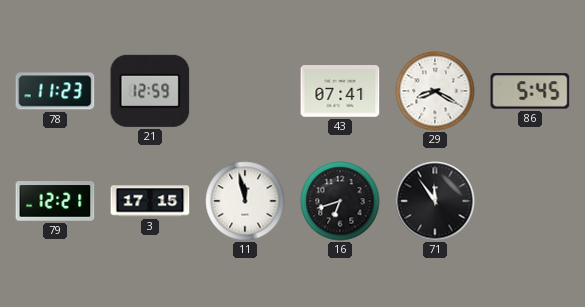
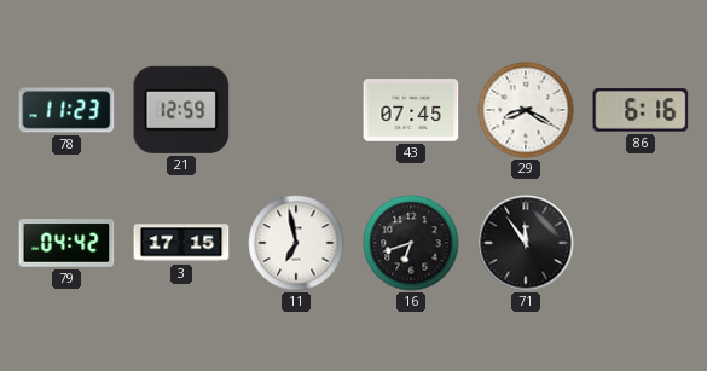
43: 07:41 -> 07:45
86: 5:45 -> 6:16
79: 12:21 -> 04:42
11: 11:58 -> 6:58
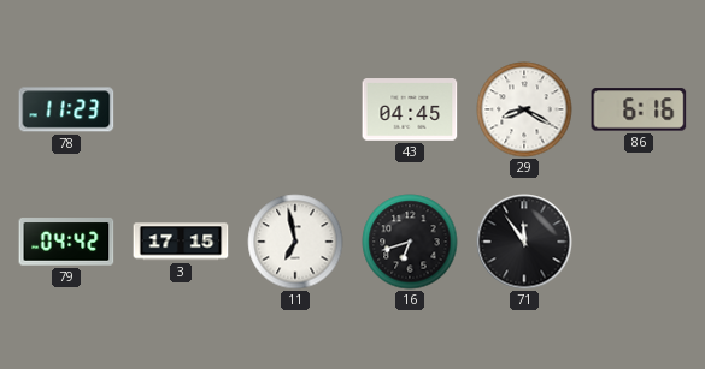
21: 12:59 -> none
43: 07:45 -> 04:45
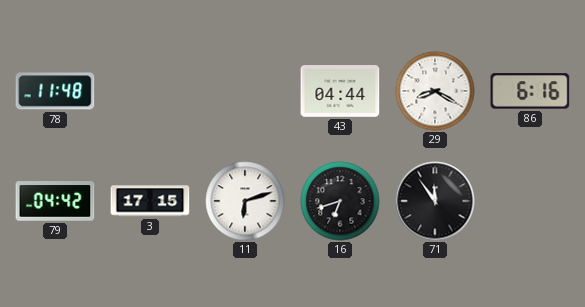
78: 11:23 -> 11:48
43: 04:45 -> 04:44
11: 6:58 -> 6:12
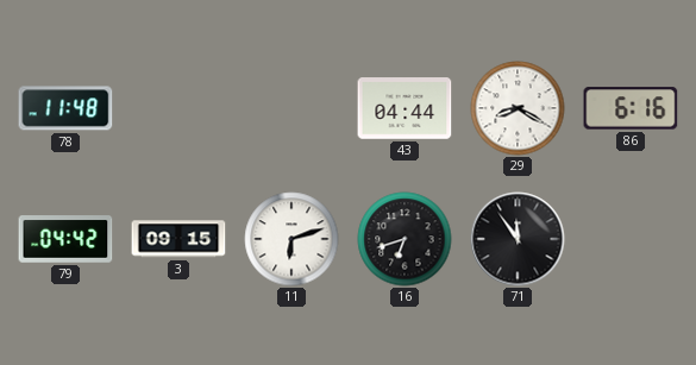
3: 17:15 -> 09:15
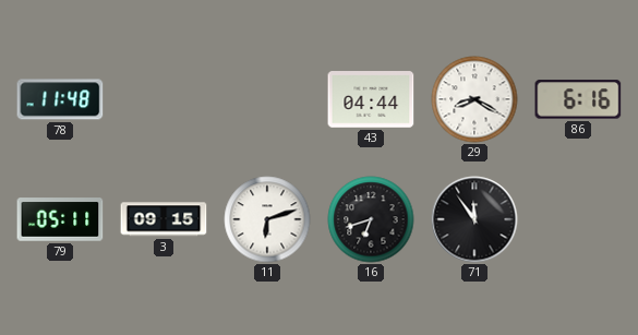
79: 04:42 -> 05:11
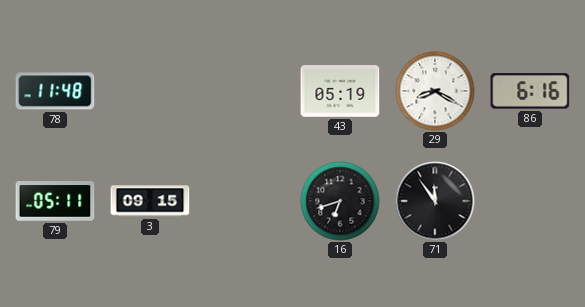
43: 04:44 -> 05:19
11: 6:12 -> none
